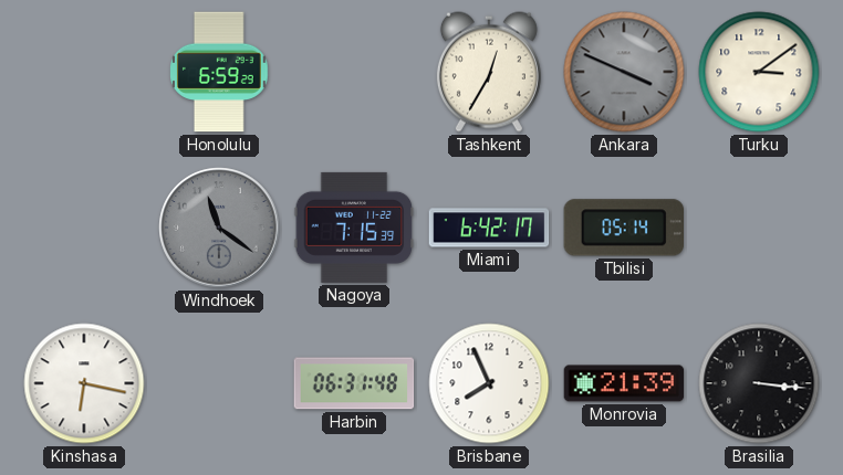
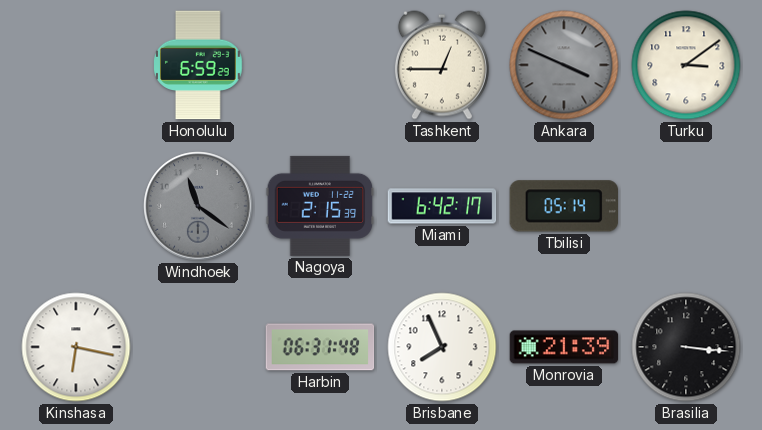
Tashkent: 12:35 -> 12:45
Nagoya: 7:15 -> 2:15
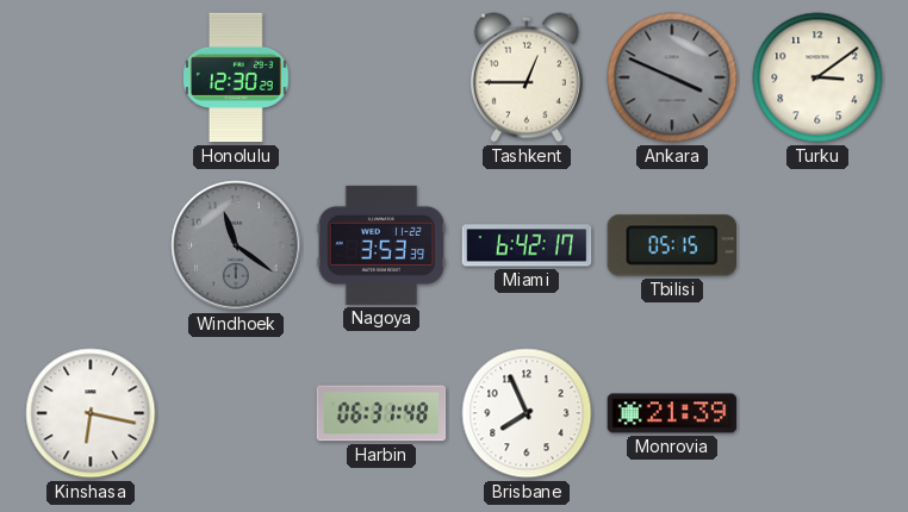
Honolulu: 6:59 -> 12:30
Nagoya: 2:15 -> 3:53
Tbilisi: 05:14 -> 05:15
Brasilia: 3:16 -> none
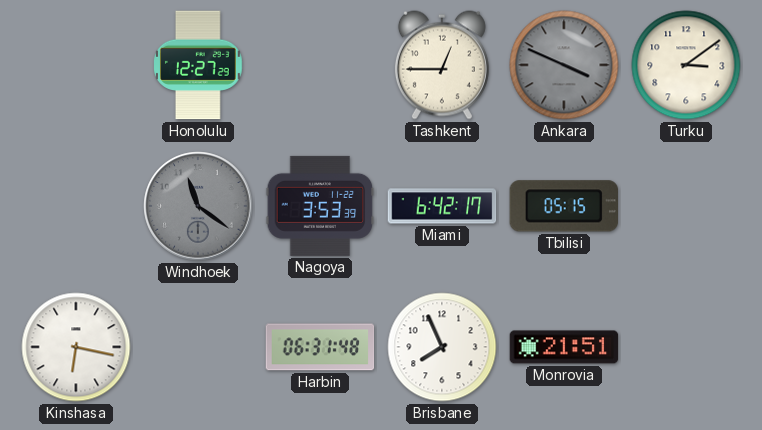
Honolulu: 12:30 -> 12:27
Monrovia: 21:39 -> 21:51
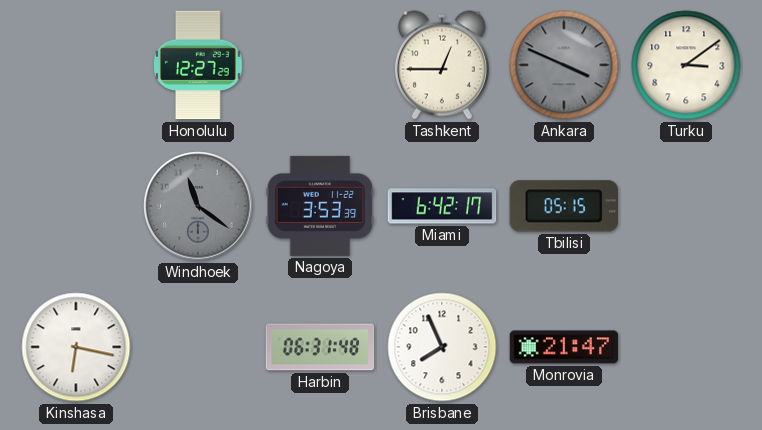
Monrovia: 21:51 -> 21:47
